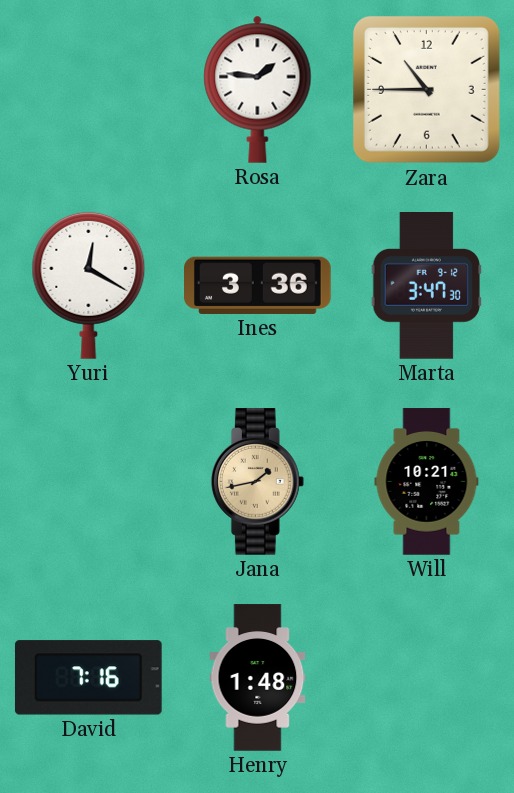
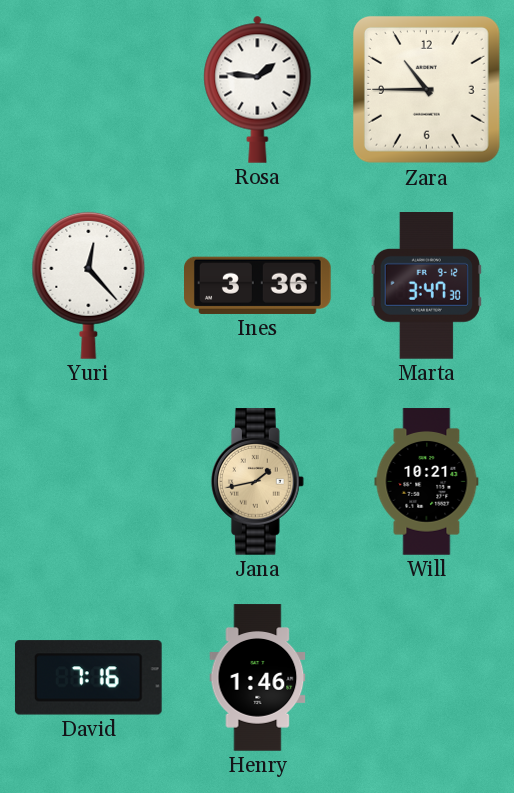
Yuri: 12:20 -> 12:23
Henry: 1:48 -> 1:46
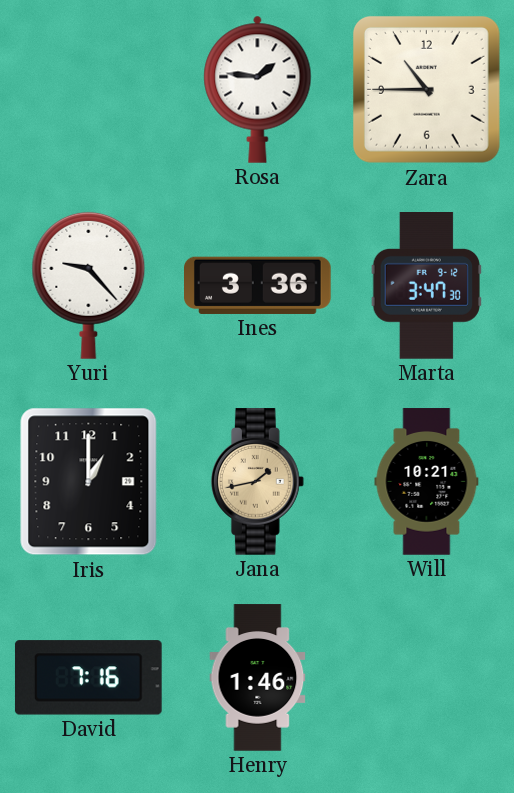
Yuri: 12:23 -> 9:23
Iris: none -> 1:00
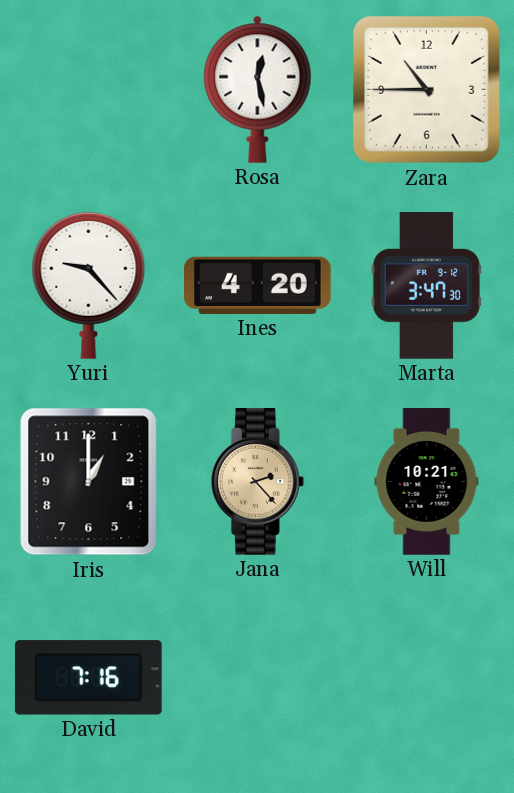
Rosa: 1:46 -> 12:28
Ines: 3:36 -> 4:20
Jana: 1:43 -> 2:23
Henry: 1:46 -> none
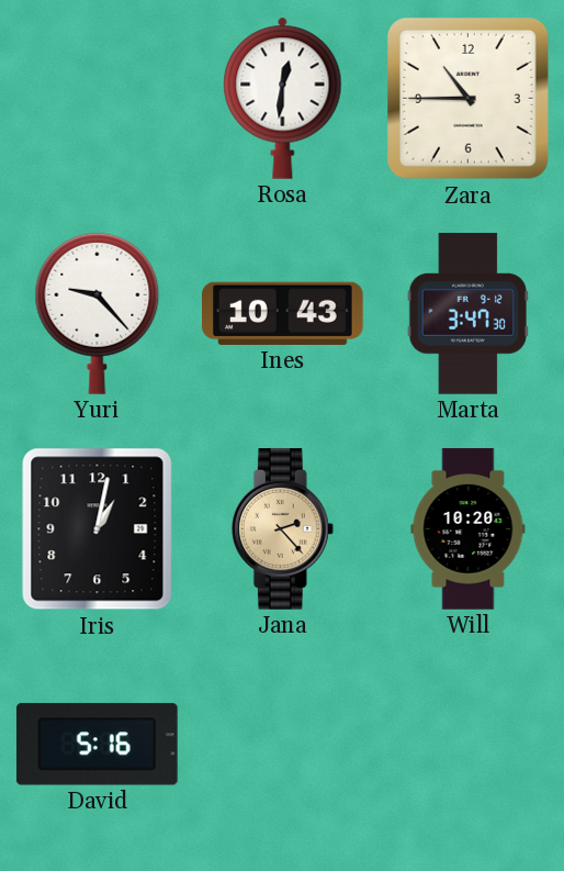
Rosa: 12:28 -> 12:31
Ines: 4:20 -> 10:43
Iris: 1:00 -> 1:02
Will: 10:21 -> 10:20
David: 7:16 -> 5:16
